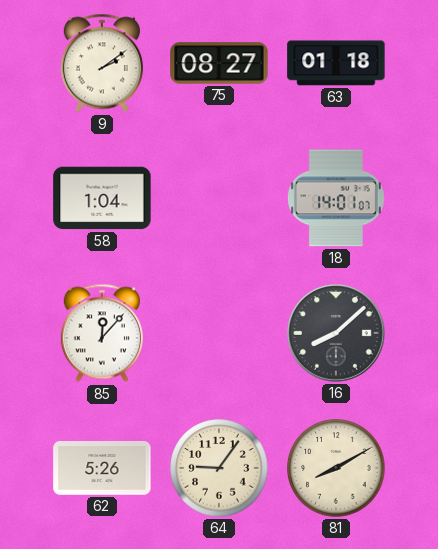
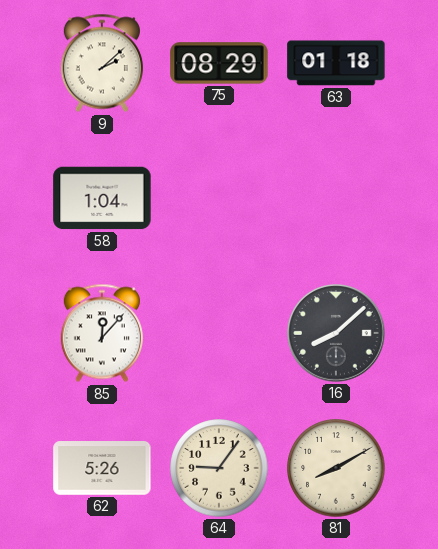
9: 2:09 -> 2:08
75: 08:27 -> 08:29
18: 14:01 -> none
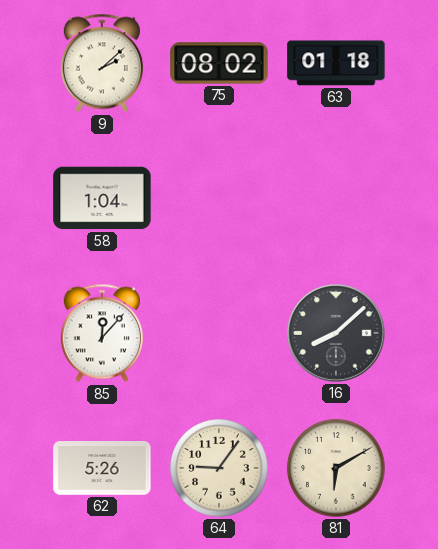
75: 08:29 -> 08:02
81: 8:10 -> 6:10
